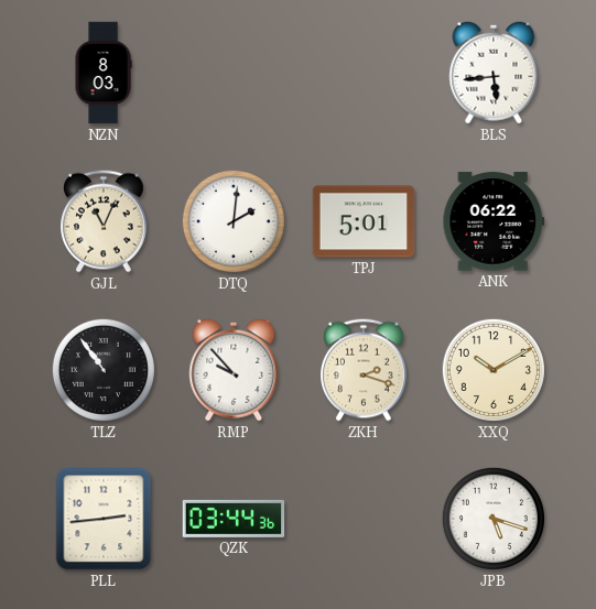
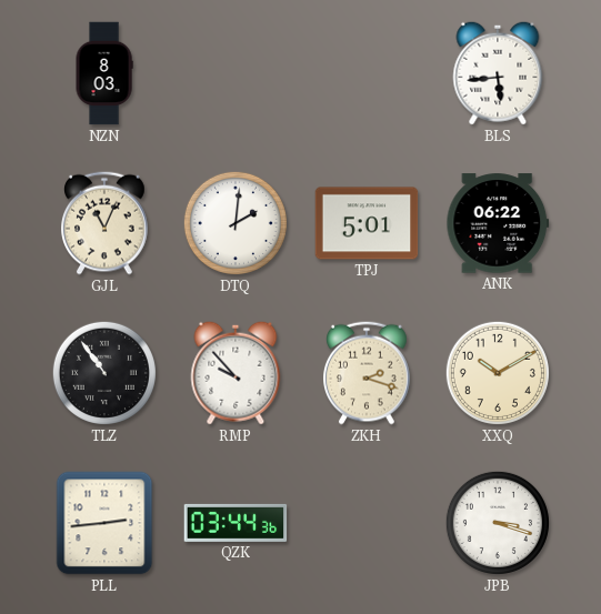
JPB: 5:18 -> 3:18
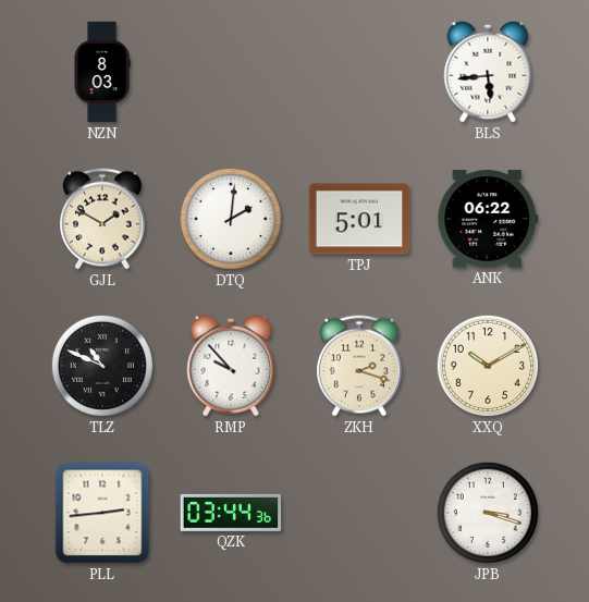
GJL: 11:04 -> 1:50
TLZ: 10:54 -> 10:49
